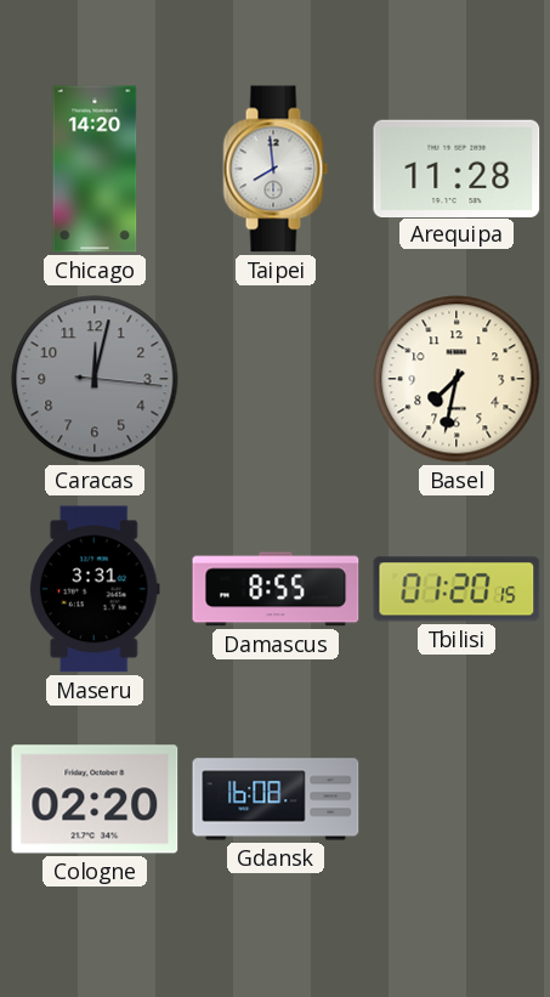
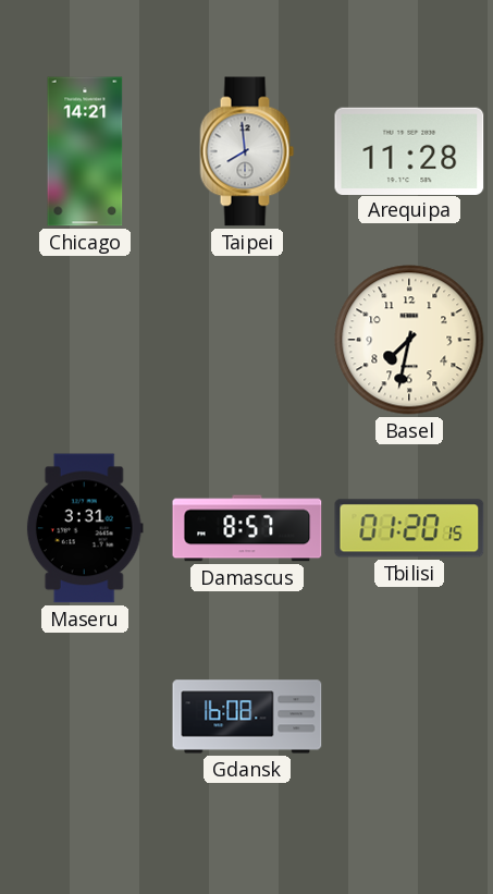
Chicago: 14:20 -> 14:21
Caracas: 12:02 -> none
Damascus: 8:55 -> 8:57
Cologne: 02:20 -> none
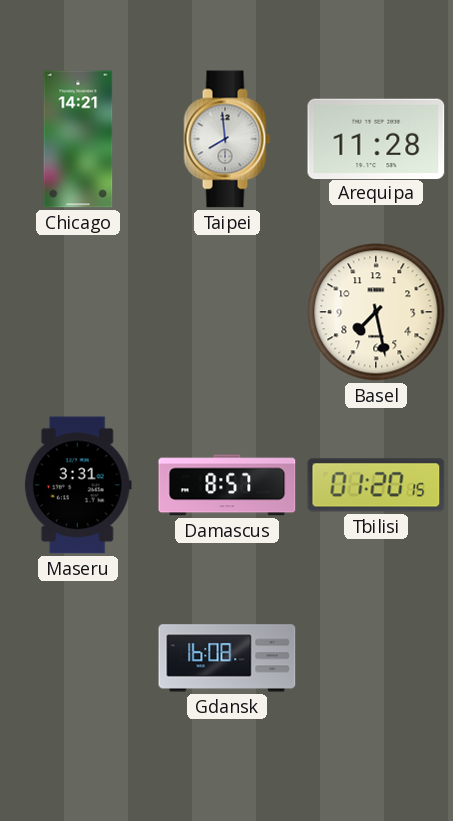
Basel: 7:32 -> 7:28
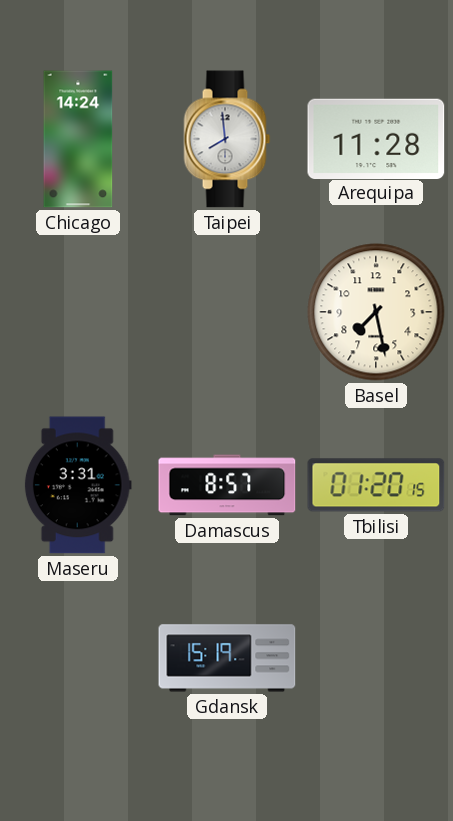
Chicago: 14:21 -> 14:24
Gdansk: 16:08 -> 15:19
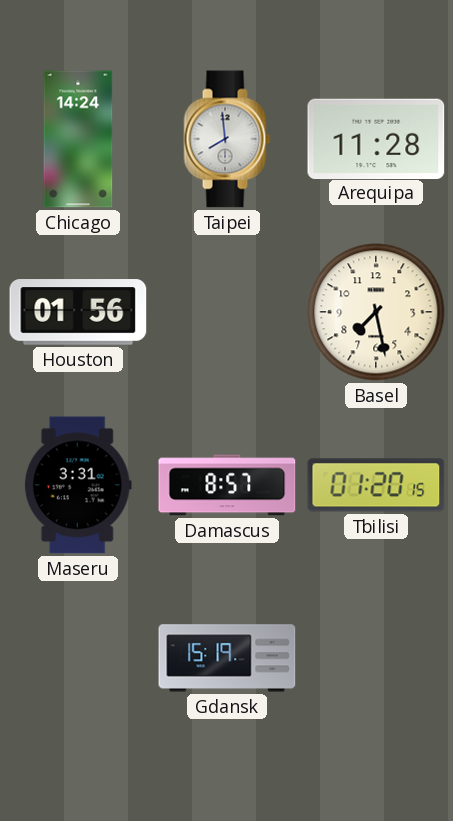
Houston: none -> 01:56
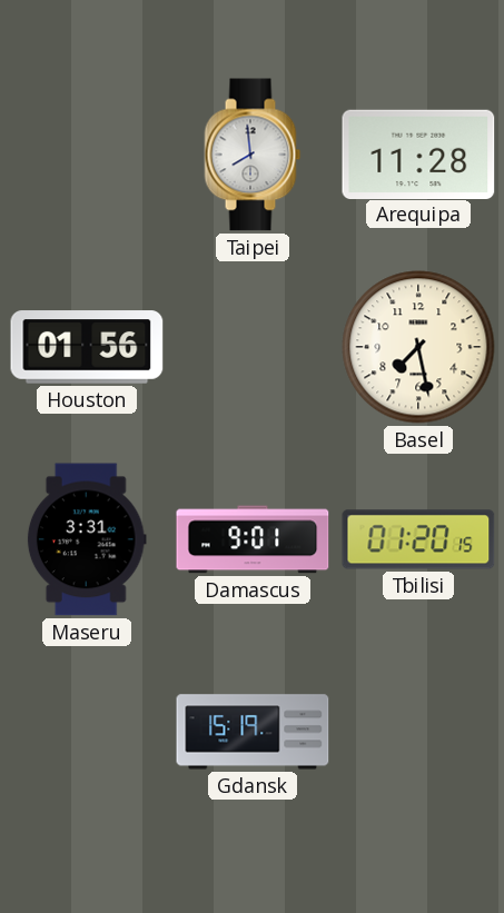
Chicago: 14:24 -> none
Damascus: 8:57 -> 9:01
